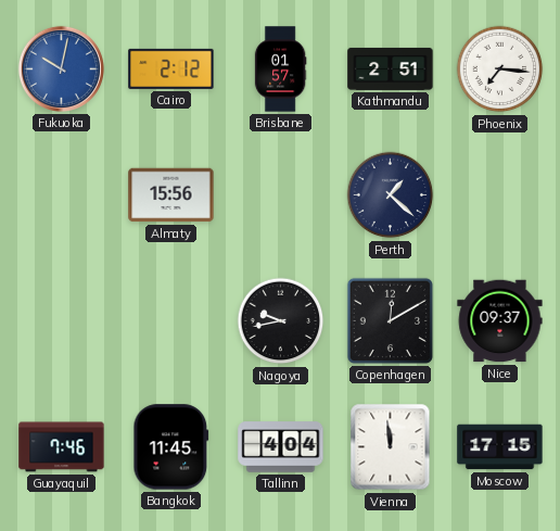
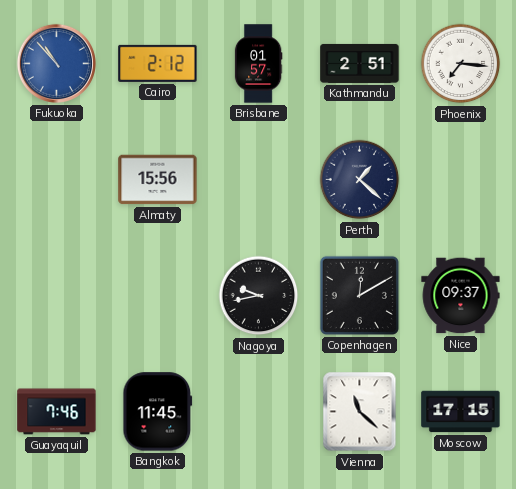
Fukuoka: 10:02 -> 10:53
Tallinn: 4:04 -> none
Vienna: 11:59 -> 11:22
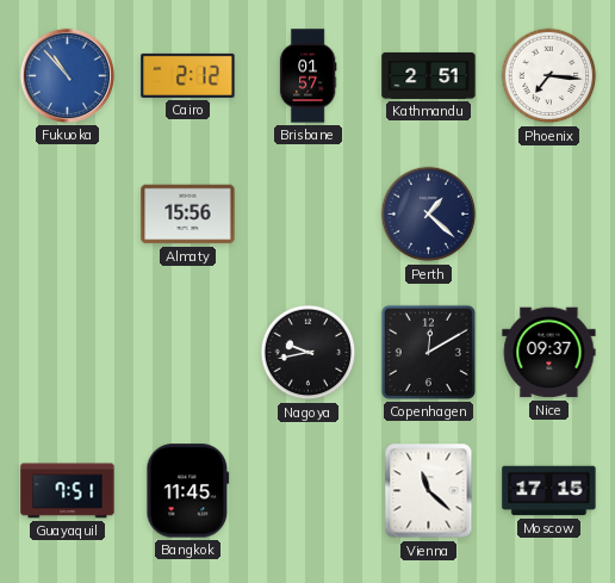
Guayaquil: 7:46 -> 7:51
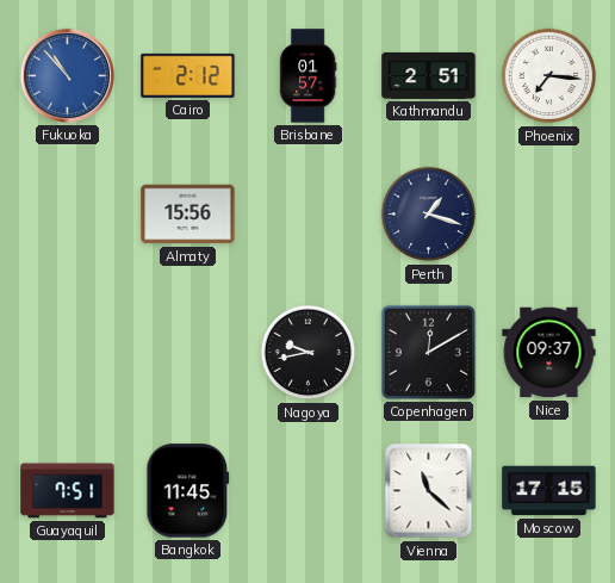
Perth: 1:22 -> 1:18
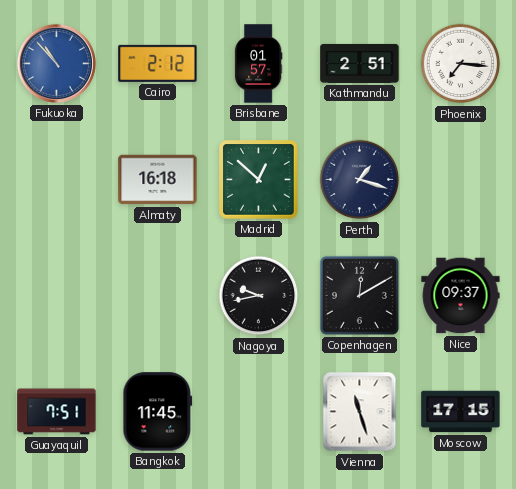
Almaty: 15:56 -> 16:18
Madrid: none -> 12:52
Vienna: 11:22 -> 11:27
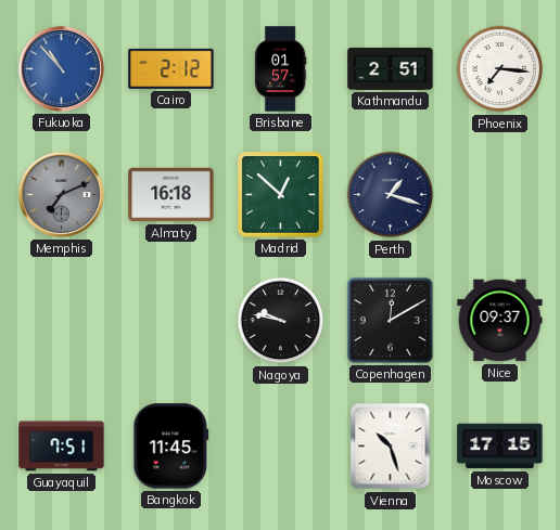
Memphis: none -> 7:11
Nagoya: 9:43 -> 9:47
Vienna: 11:27 -> 10:27
